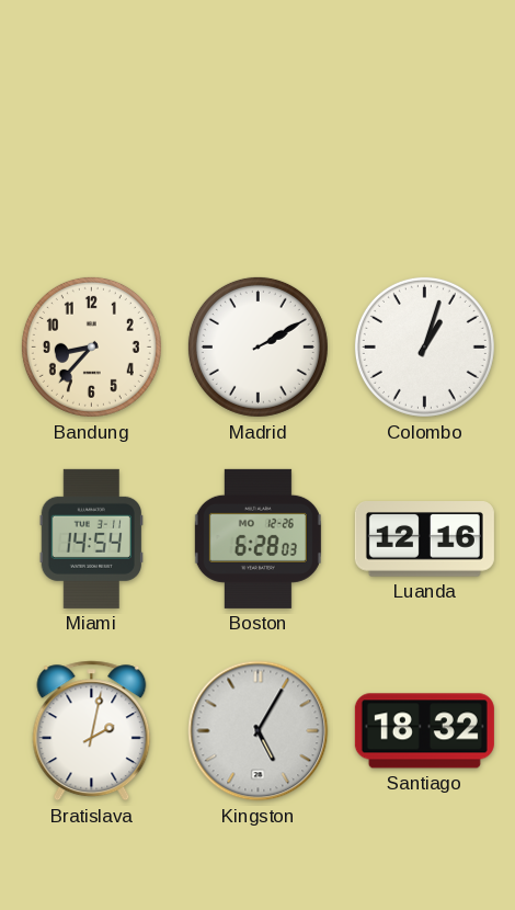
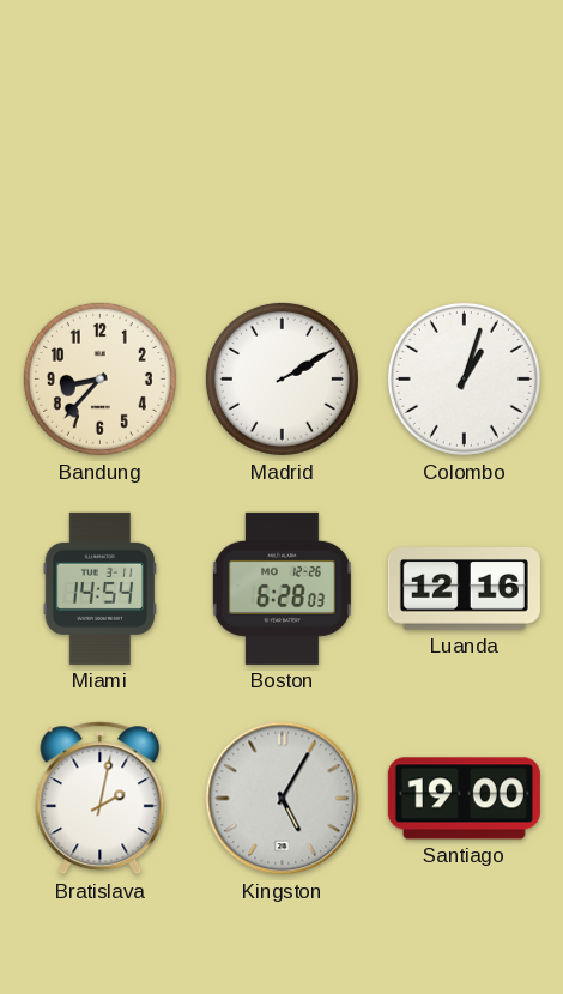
Santiago: 18:32 -> 19:00
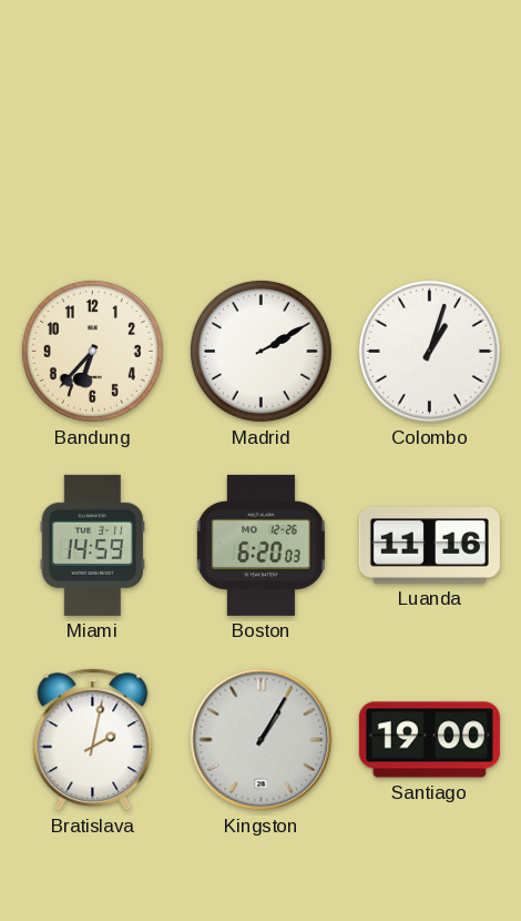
Bandung: 8:37 -> 6:37
Miami: 14:54 -> 14:59
Boston: 6:28 -> 6:20
Luanda: 12:16 -> 11:16
Kingston: 5:05 -> 1:05
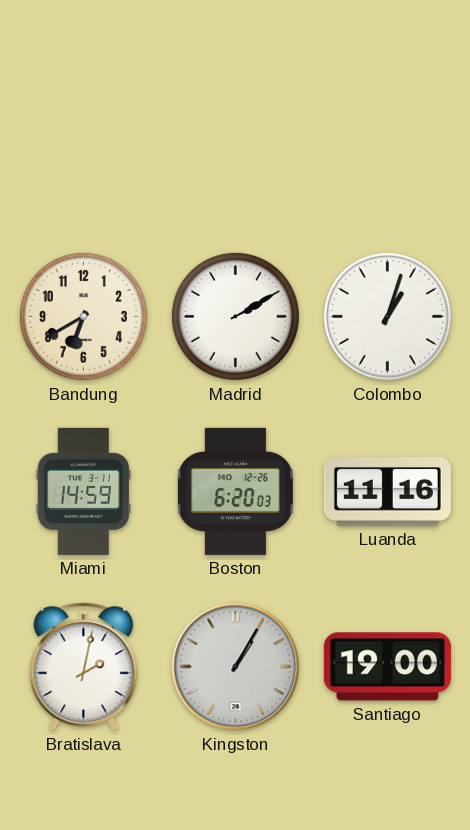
Bandung: 6:37 -> 6:40
